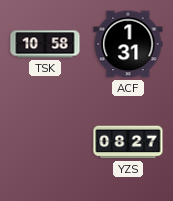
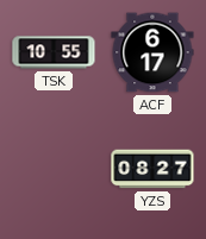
TSK: 10:58 -> 10:55
ACF: 1:31 -> 6:17
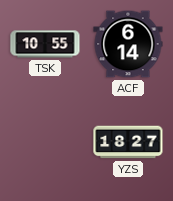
ACF: 6:17 -> 6:14
YZS: 08:27 -> 18:27
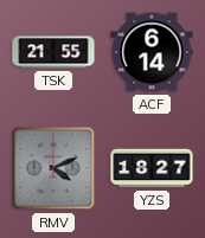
TSK: 10:55 -> 21:55
RMV: none -> 4:11
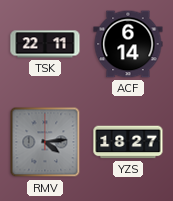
TSK: 21:55 -> 22:11
RMV: 4:11 -> 4:14
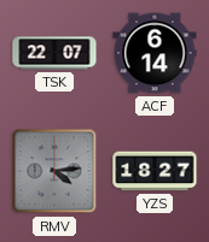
TSK: 22:11 -> 22:07
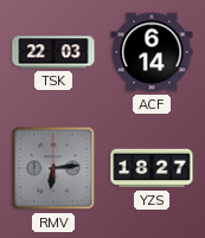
TSK: 22:07 -> 22:03
RMV: 4:14 -> 6:14
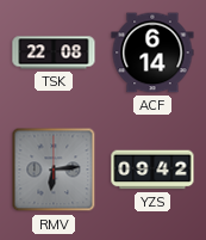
TSK: 22:03 -> 22:08
YZS: 18:27 -> 09:42
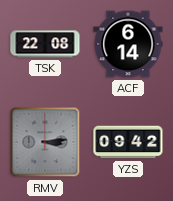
RMV: 6:14 -> 3:14
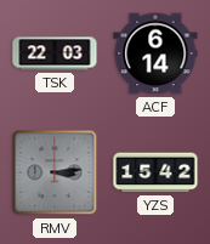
TSK: 22:08 -> 22:03
YZS: 09:42 -> 15:42
